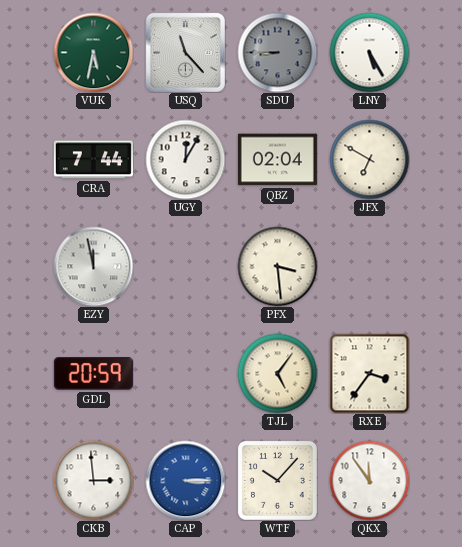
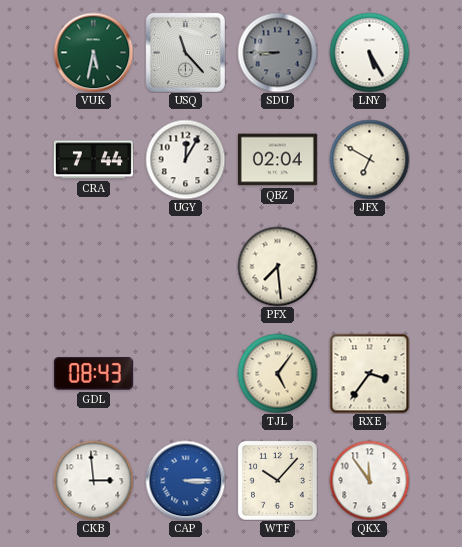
EZY: 11:58 -> none
PFX: 3:29 -> 7:29
GDL: 20:59 -> 08:43
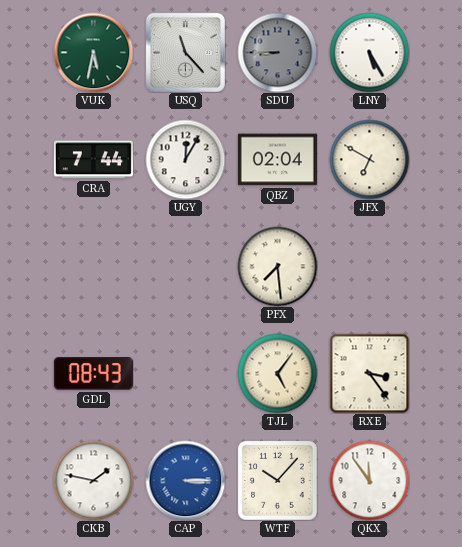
RXE: 3:36 -> 3:24
CKB: 2:59 -> 1:47
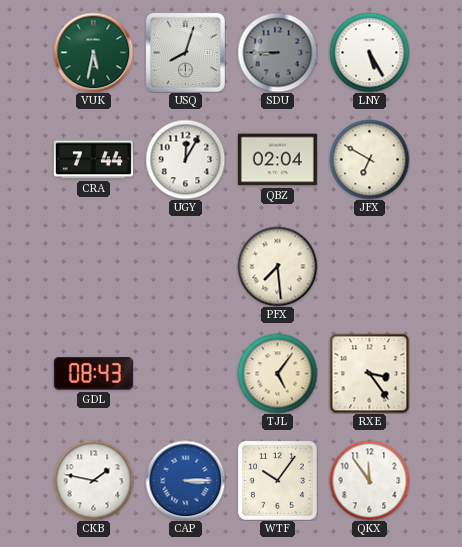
USQ: 11:23 -> 8:03
WTF: 10:07 -> 10:06
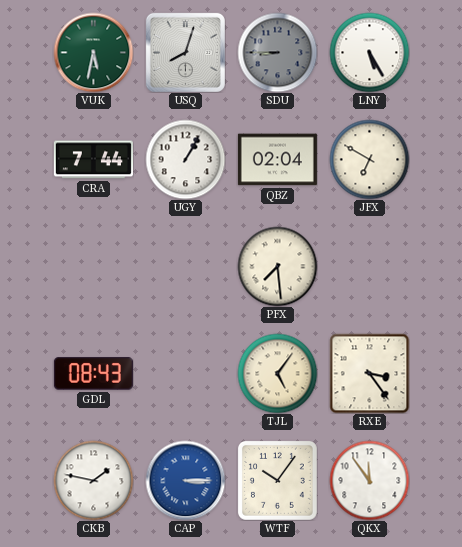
UGY: 12:05 -> 1:05
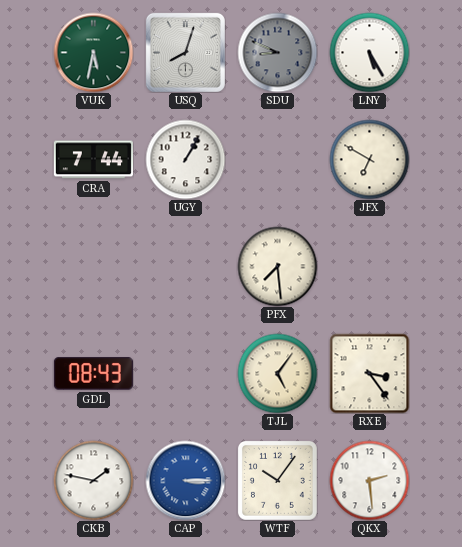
SDU: 8:45 -> 8:49
QBZ: 02:04 -> none
QKX: 11:54 -> 2:29
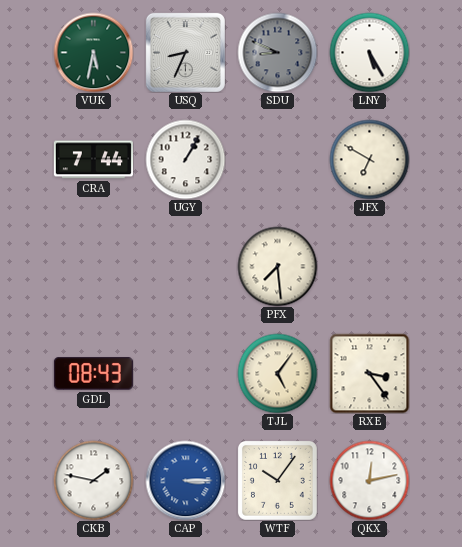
USQ: 8:03 -> 8:34
QKX: 2:29 -> 12:13
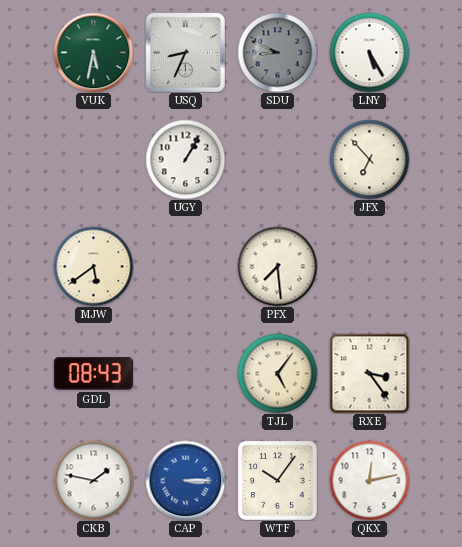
CRA: 7:44 -> none
JFX: 6:50 -> 6:53
MJW: none -> 5:39
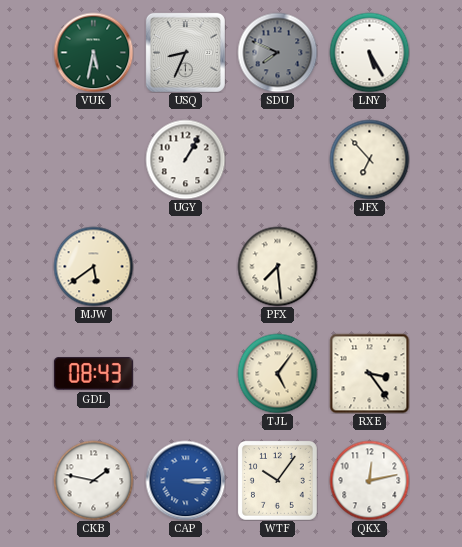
SDU: 8:49 -> 7:49
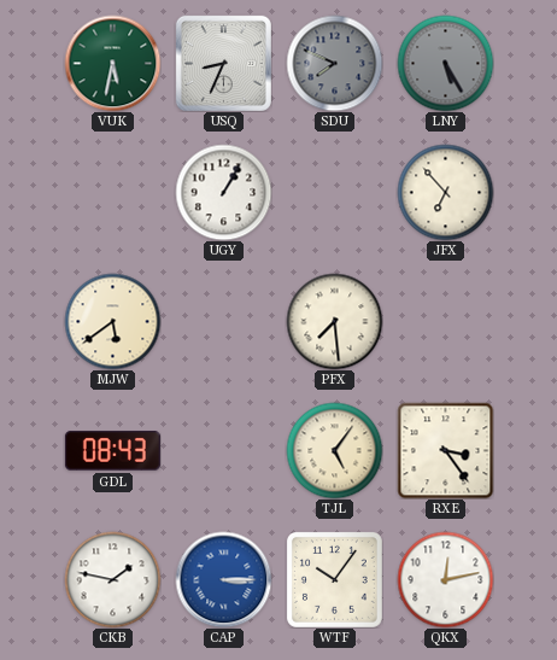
LNY dial: white -> grey
